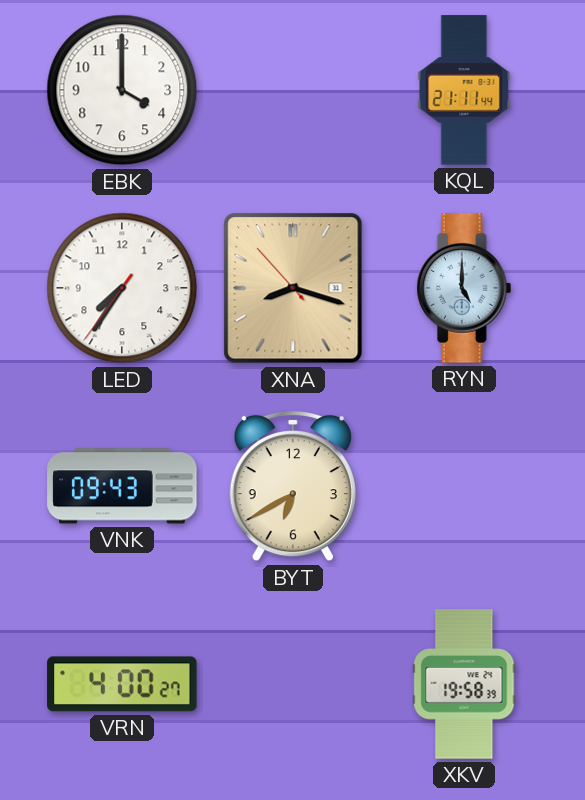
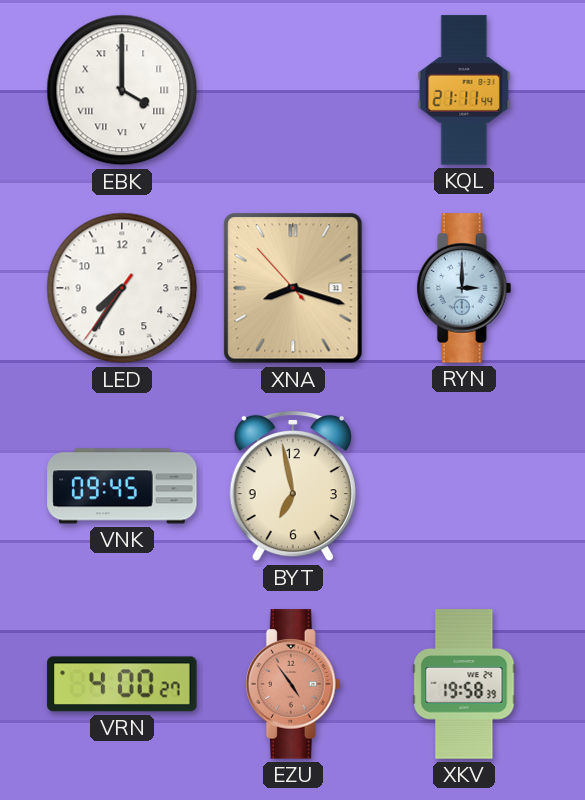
EBK numerals: Arabic -> Roman
RYN: 5:00 -> 3:00
VNK: 09:43 -> 09:45
BYT: 6:40 -> 6:58
EZU: none -> 4:54
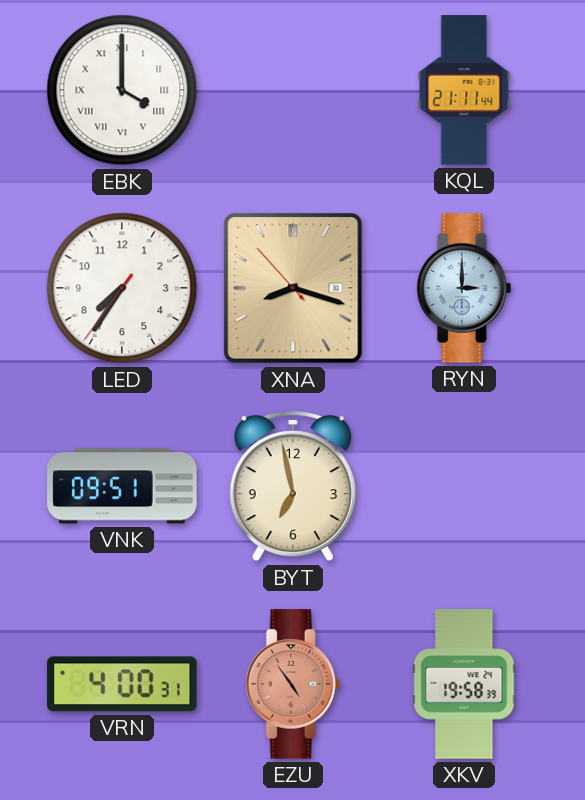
VNK: 09:45 -> 09:51
VRN: 4:00:27 -> 4:00:31
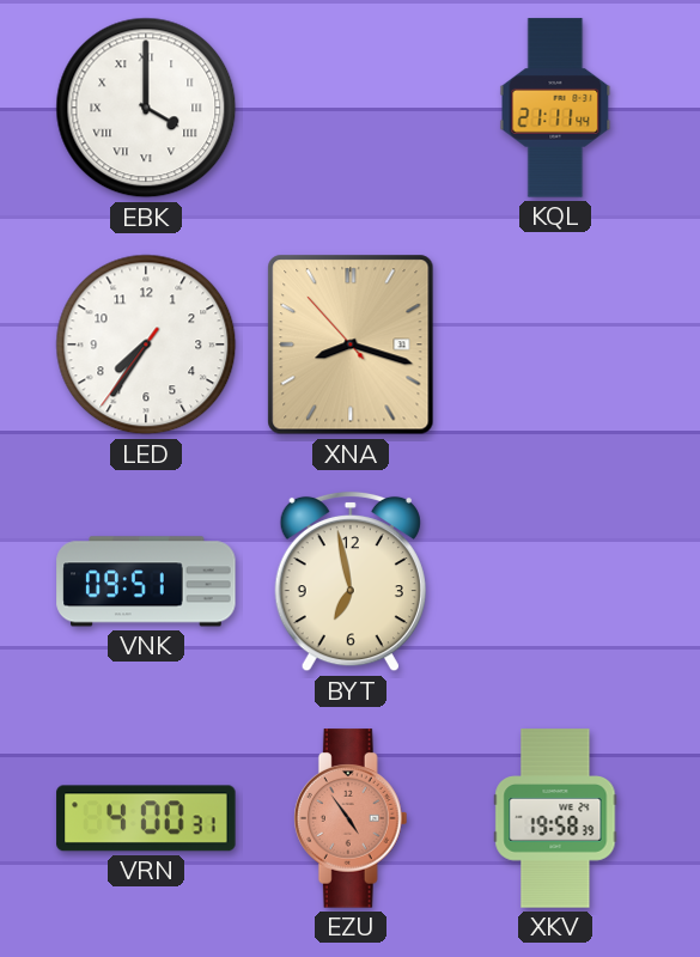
RYN: 3:00 -> none
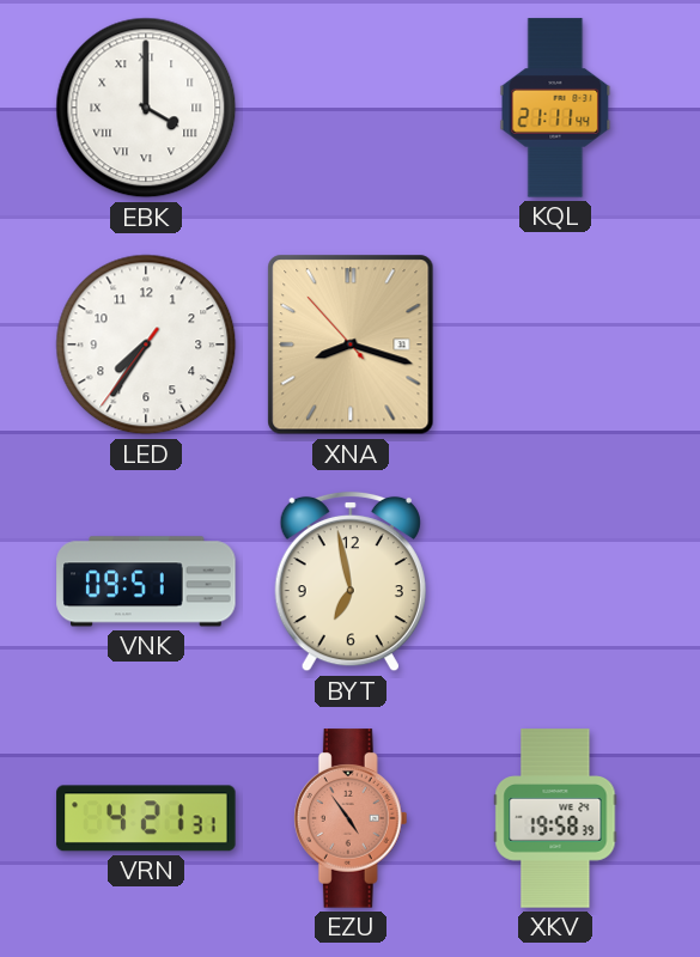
VRN: 4:00 -> 4:21
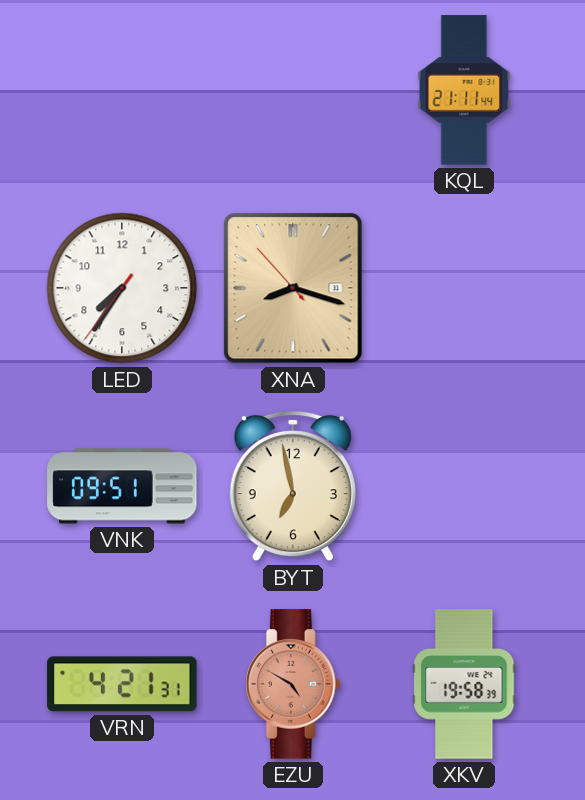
EBK: 4:00 -> none
EZU: 4:54 -> 4:50
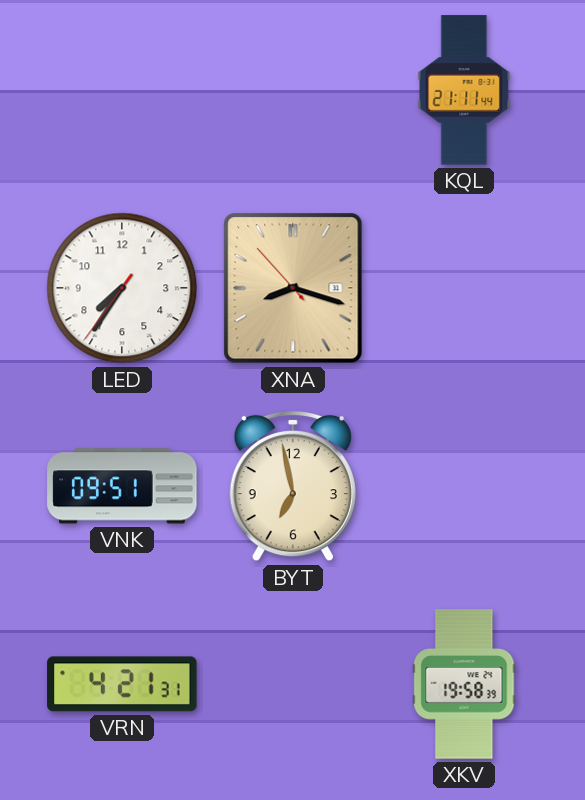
EZU: 4:50 -> none
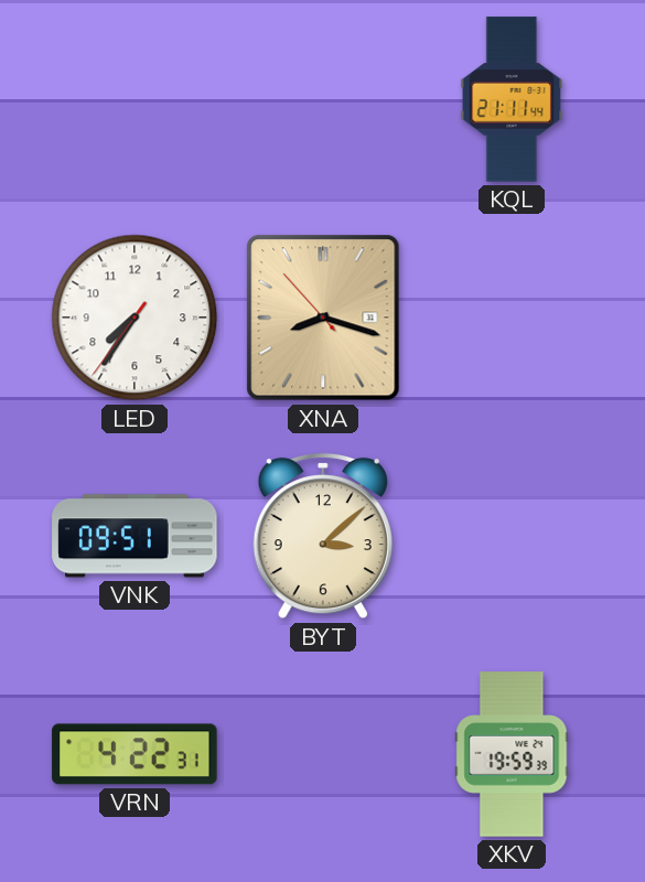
BYT: 6:58 -> 3:08
VRN: 4:21 -> 4:22
XKV: 19:58 -> 19:59
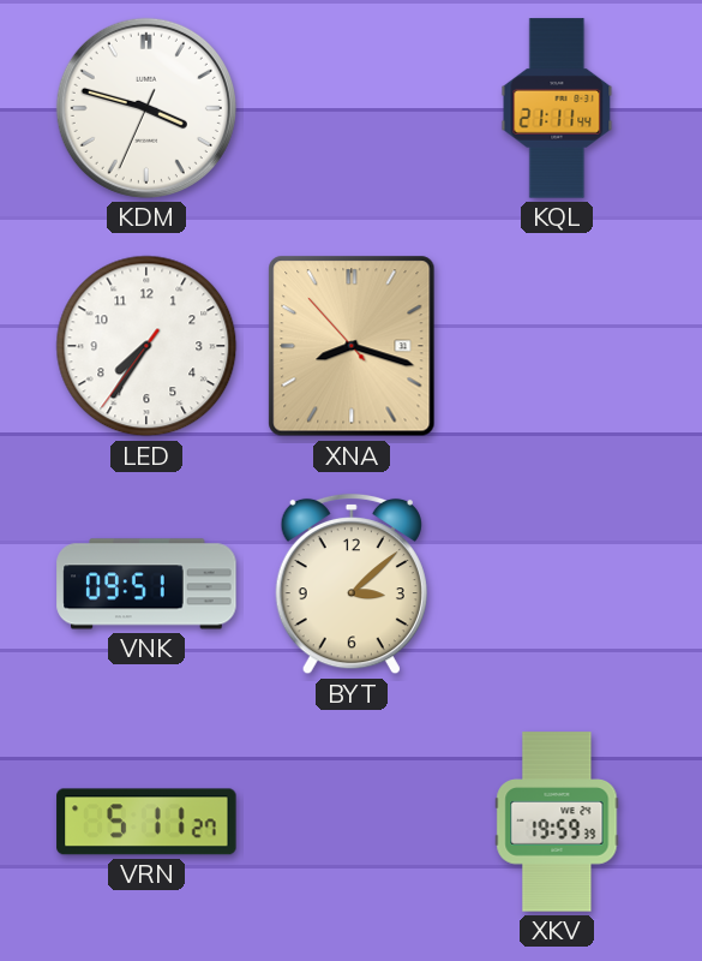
KDM: none -> 3:47
VRN: 4:22 -> 5:11
